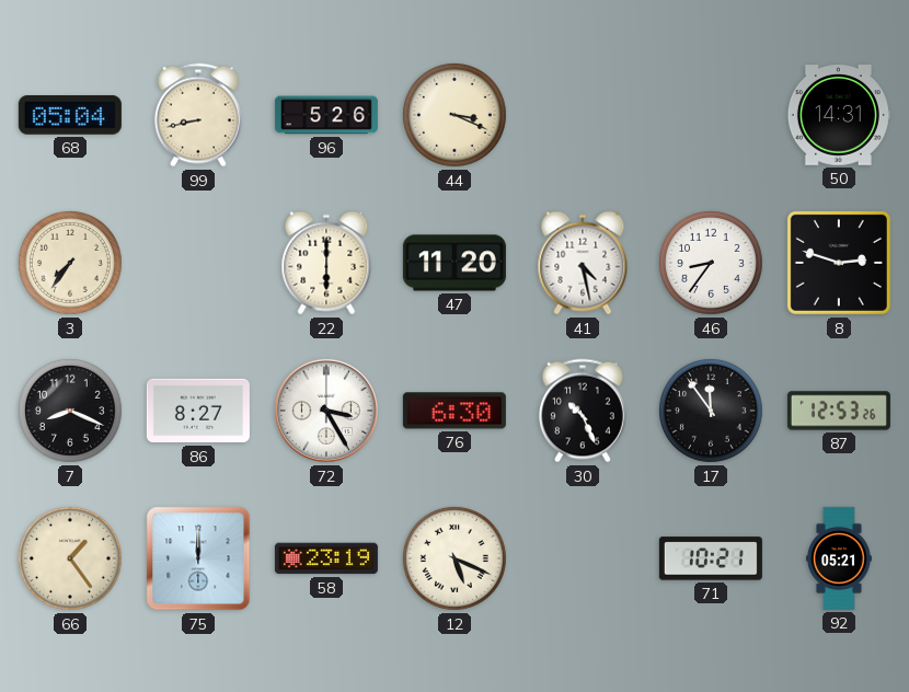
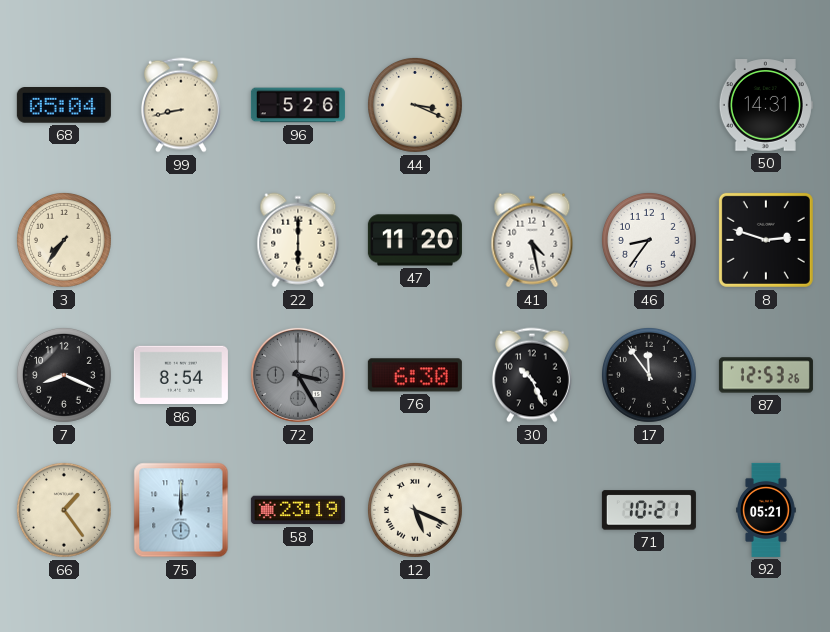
86: 8:27 -> 8:54
72 dial: white -> grey
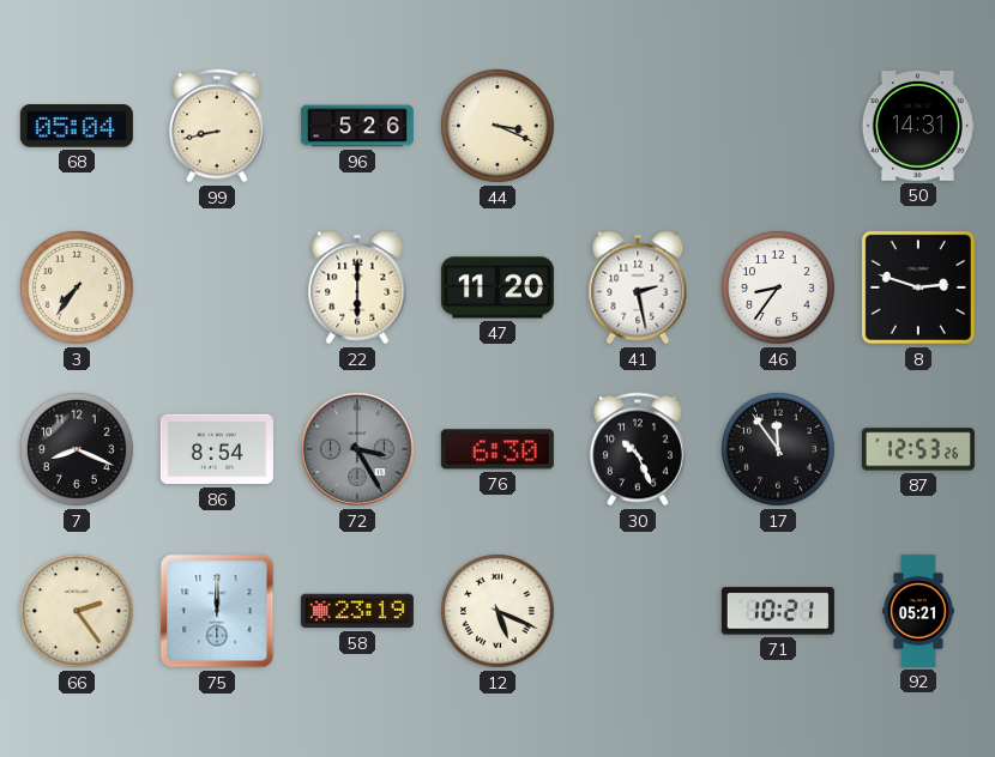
41: 4:28 -> 2:28
66: 1:24 -> 2:24
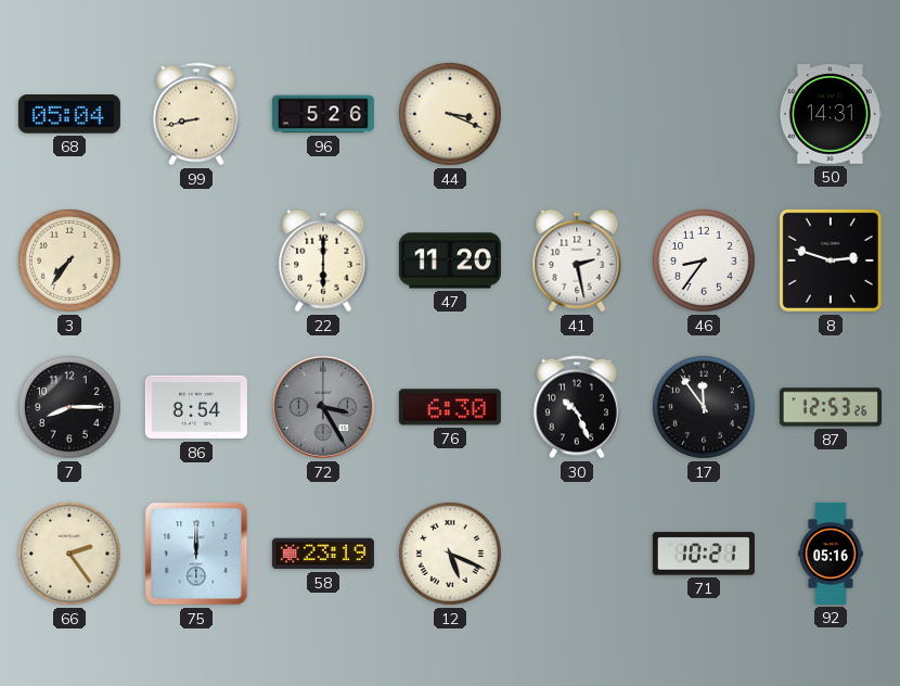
7: 8:19 -> 8:15
92: 05:21 -> 05:16
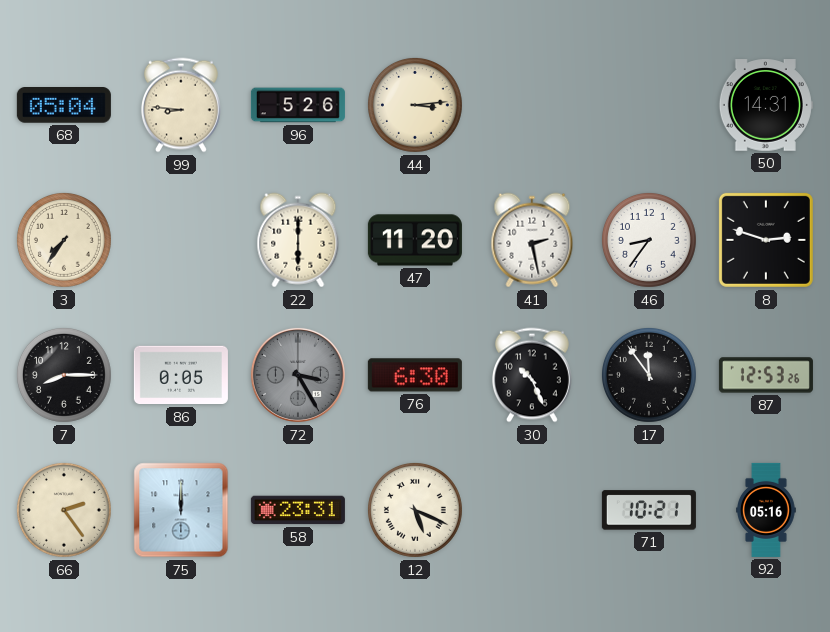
99: 8:43 -> 8:46
44: 3:19 -> 3:14
86: 8:54 -> 0:05
58: 23:19 -> 23:31
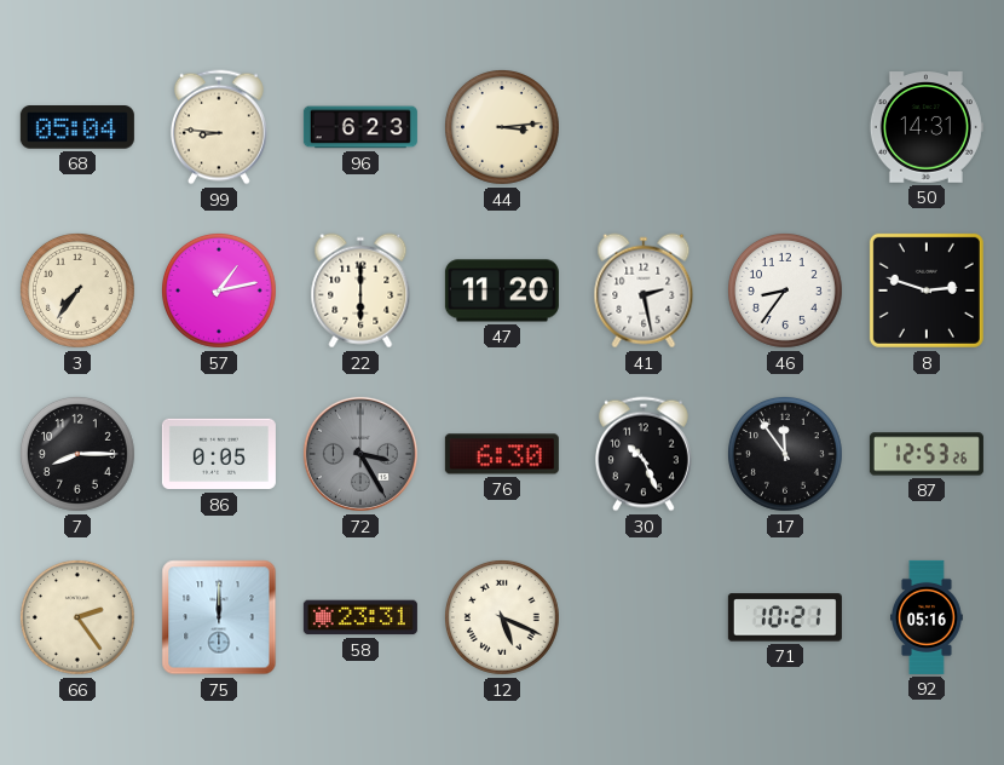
96: 5:26 -> 6:23
57: none -> 1:13
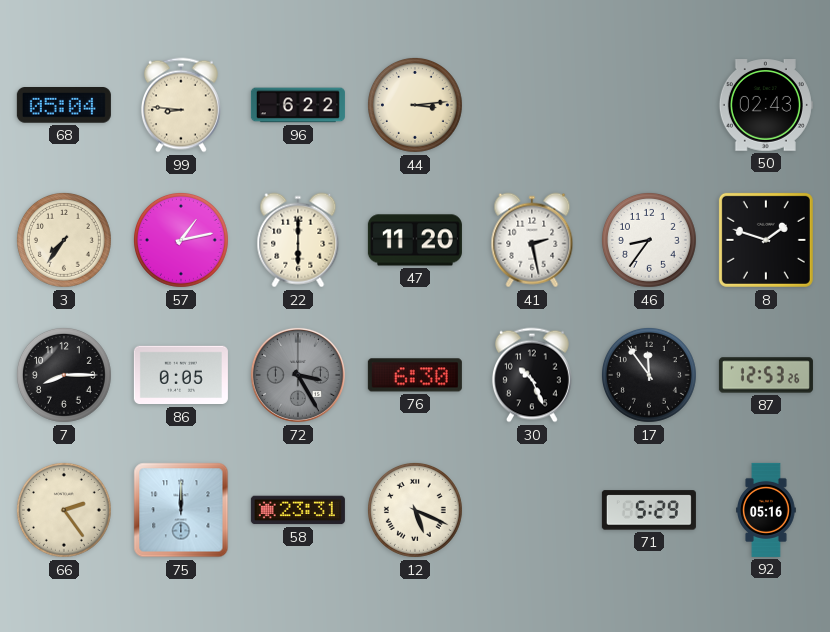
96: 6:23 -> 6:22
50: 14:31 -> 02:43
8: 2:48 -> 1:48
71: 10:21 -> 5:29
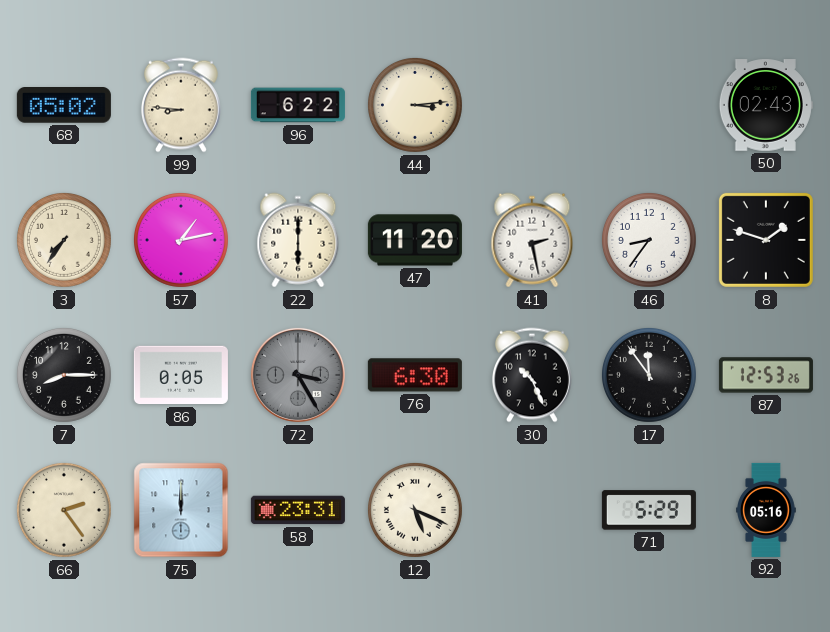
68: 05:04 -> 05:02
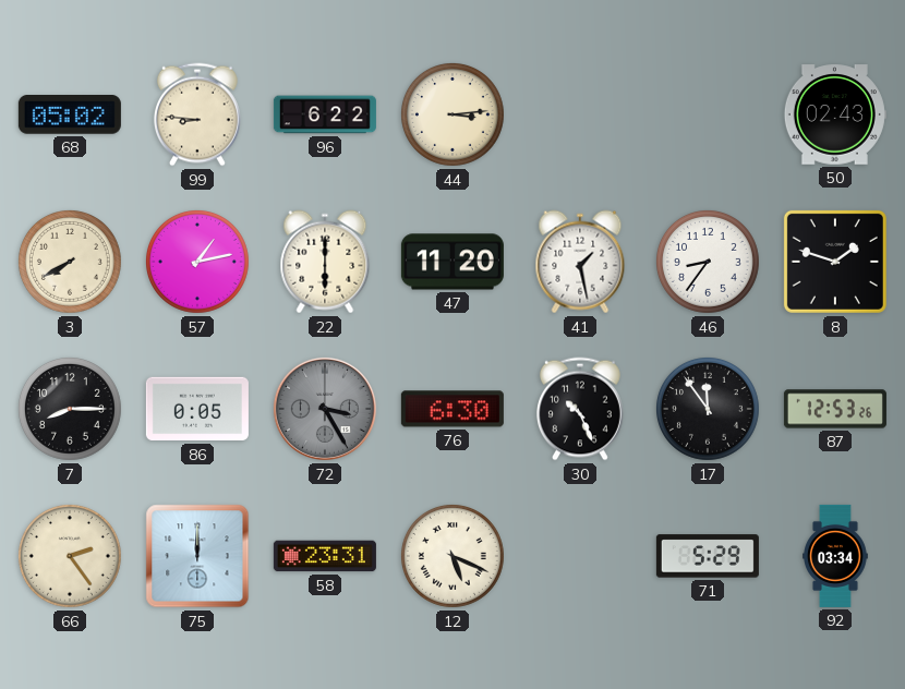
3: 7:36 -> 7:40
41: 2:28 -> 1:28
92: 05:16 -> 03:34
